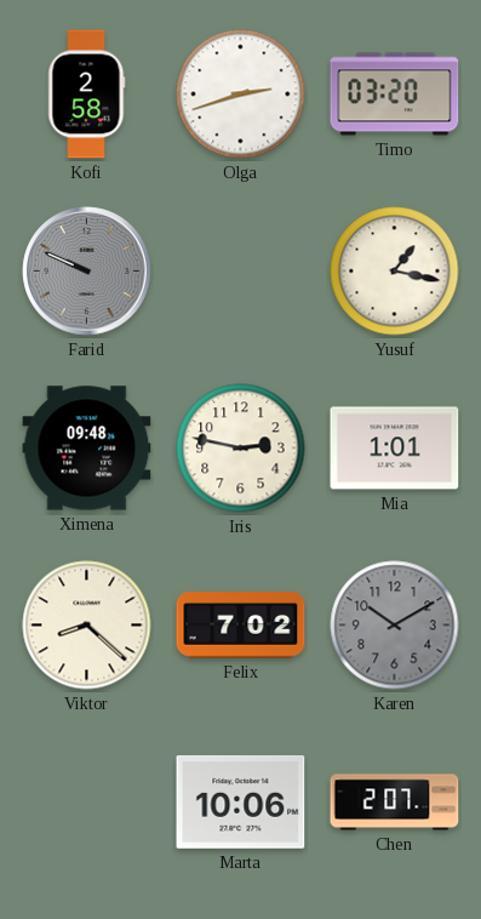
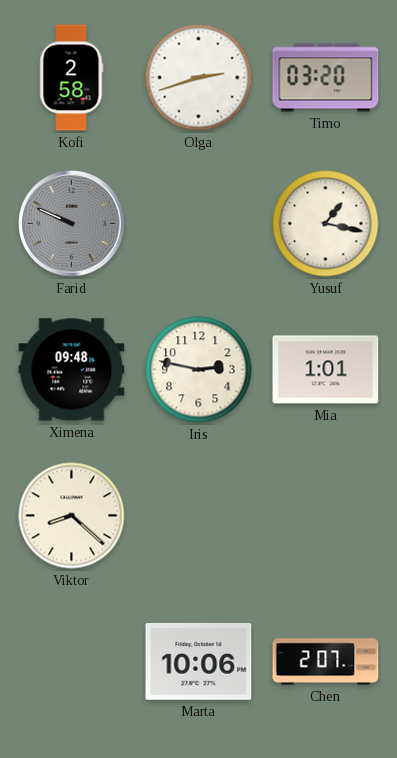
Felix: 7:02 -> none
Karen: 10:10 -> none
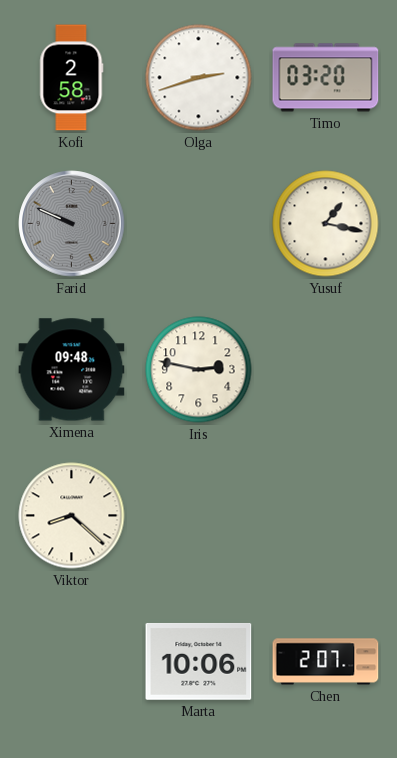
Mia: 1:01 -> none
